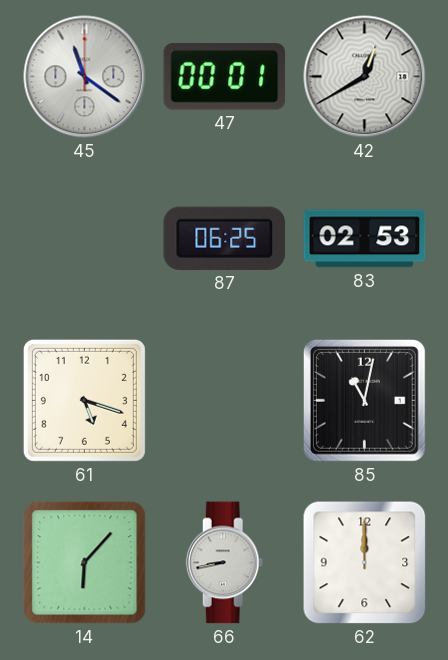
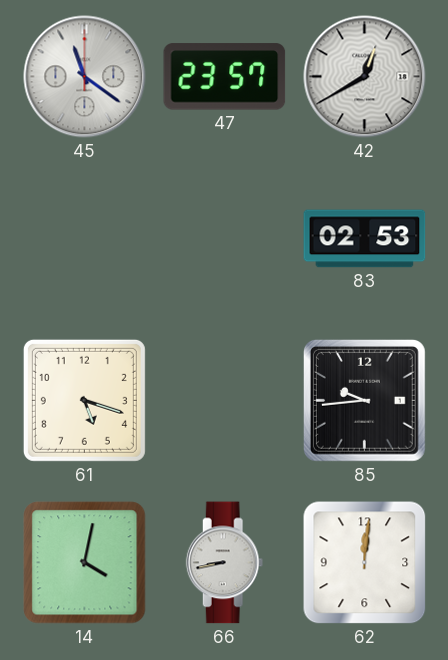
47: 00:01 -> 23:57
87: 06:25 -> none
85: 11:02 -> 9:44
14: 6:07 -> 4:02
62: 12:00 -> 12:01
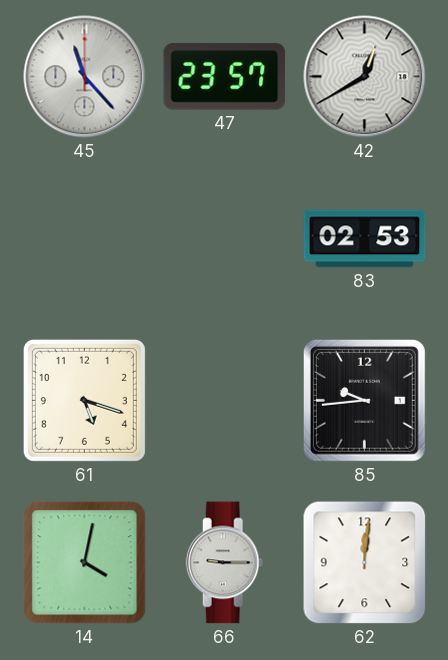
45: 11:21 -> 11:23
66: 8:43 -> 9:15
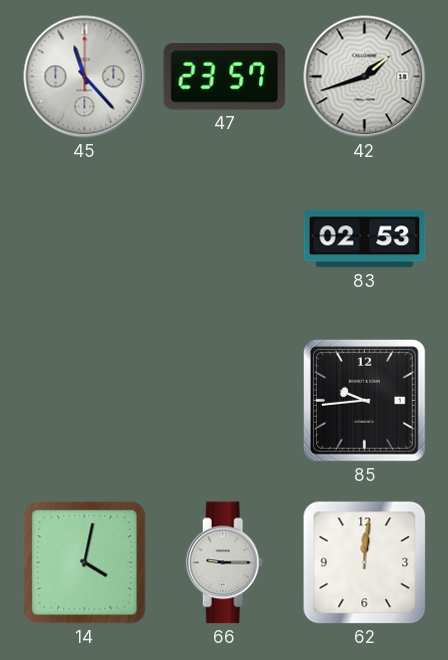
42: 12:40 -> 1:42
61: 5:18 -> none
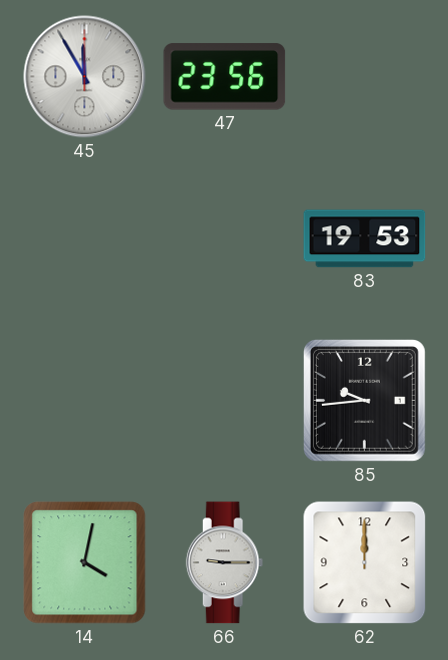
45: 11:23 -> 11:55
47: 23:57 -> 23:56
42: 1:42 -> none
83: 02:53 -> 19:53
62: 12:01 -> 12:00
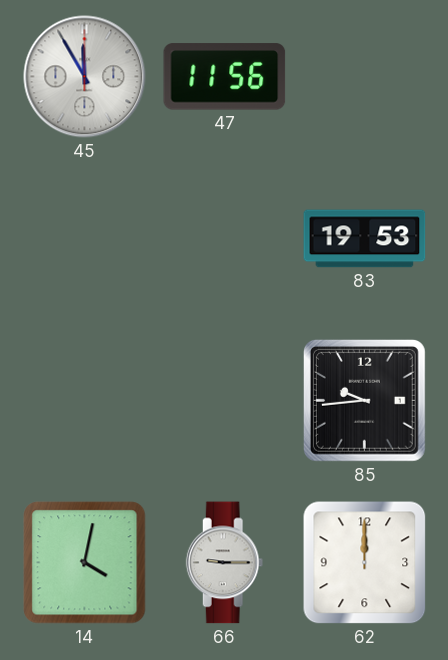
47: 23:56 -> 11:56
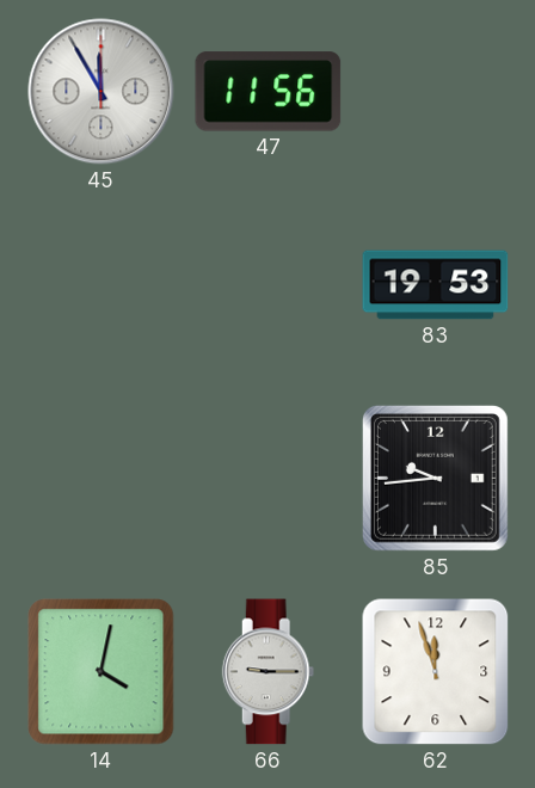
62: 12:00 -> 11:57
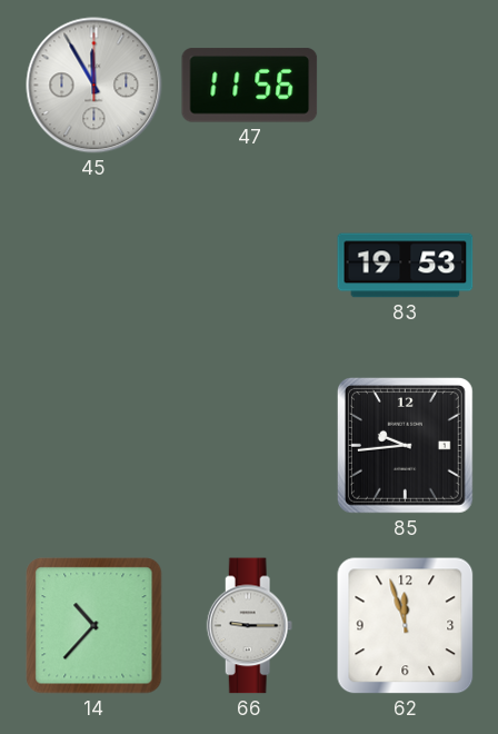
14: 4:02 -> 10:37
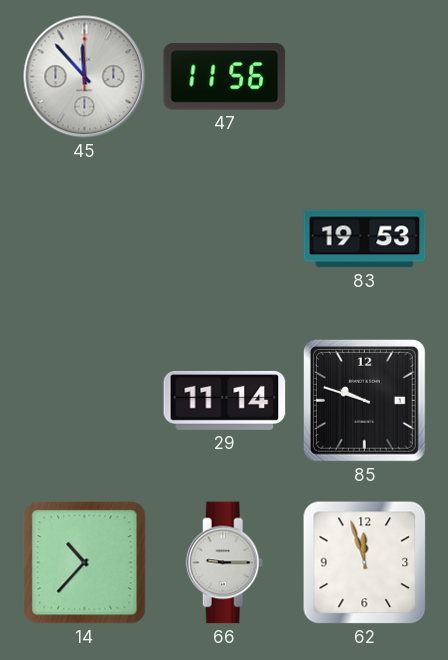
45: 11:55 -> 11:53
29: none -> 11:14
85: 9:44 -> 9:48
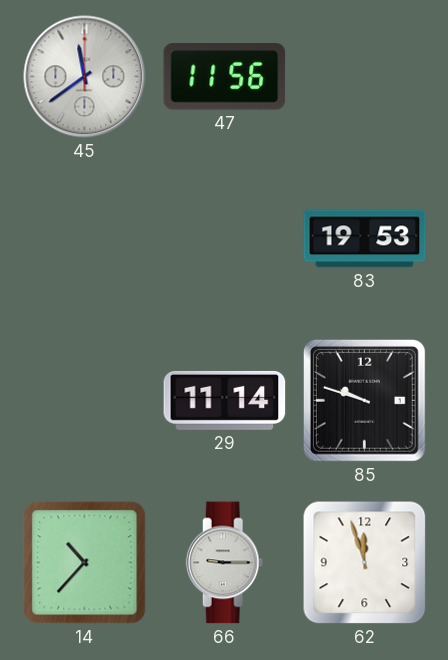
45: 11:53 -> 11:39
